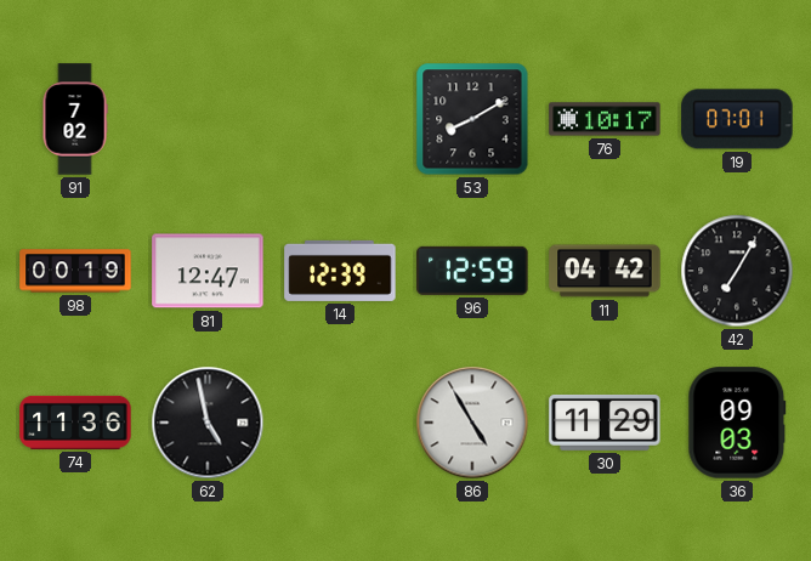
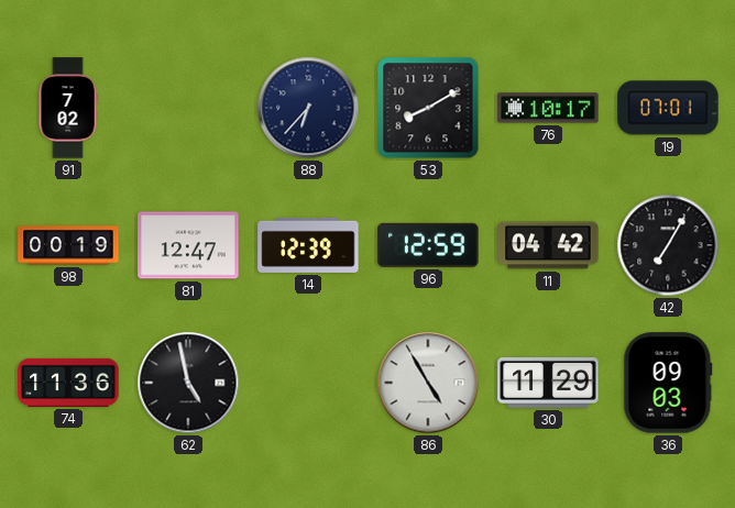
88: none -> 6:37
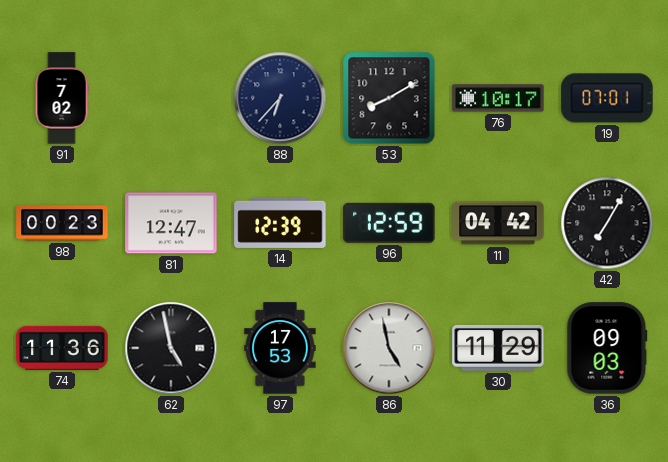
98: 00:19 -> 00:23
97: none -> 17:53
86: 4:55 -> 4:58
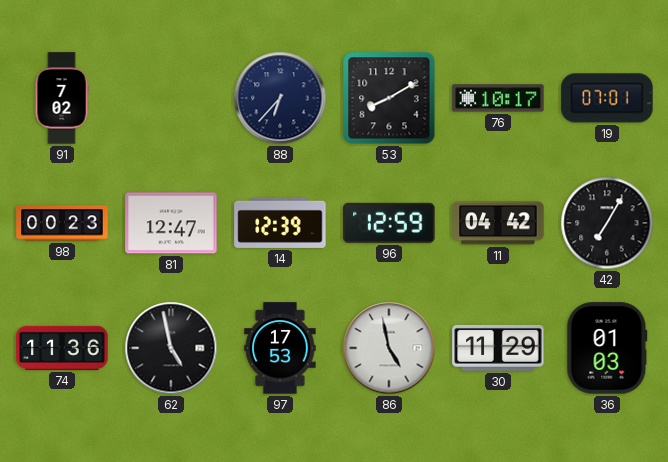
36: 09:03 -> 01:03
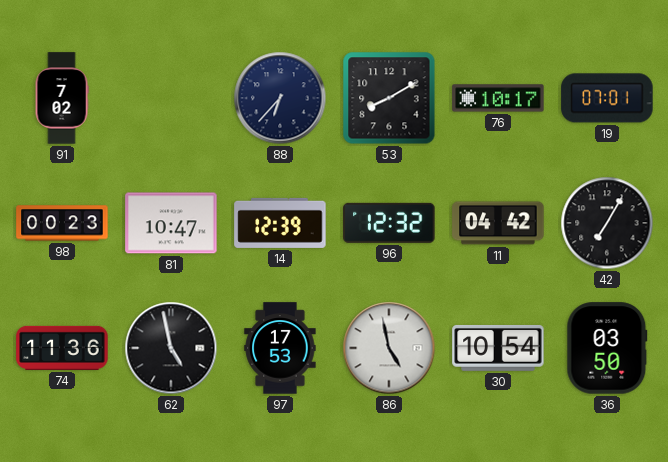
81: 12:47 -> 10:47
96: 12:59 -> 12:32
30: 11:29 -> 10:54
36: 01:03 -> 03:50
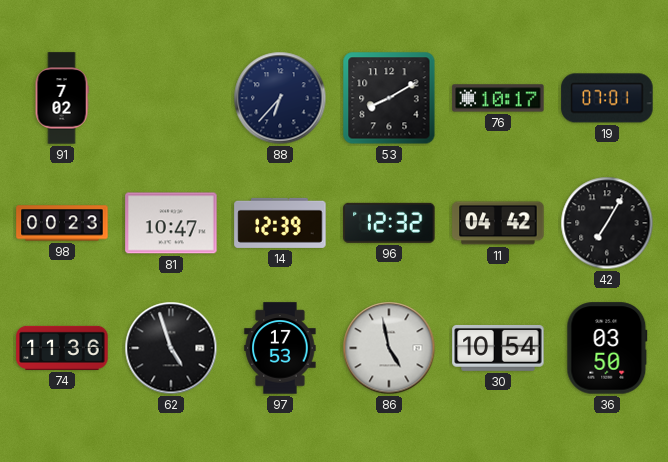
62: 4:58 -> 4:57
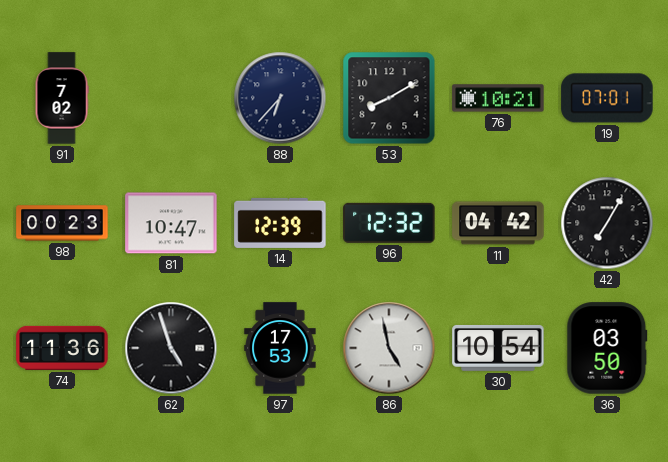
76: 10:17 -> 10:21
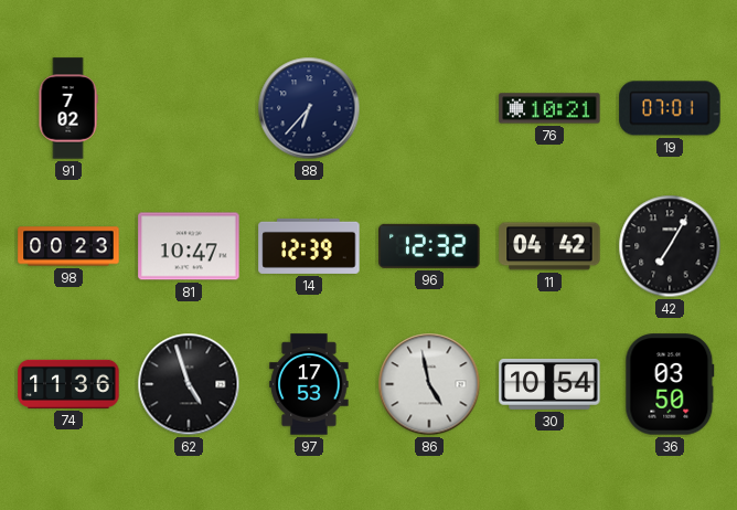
53: 8:10 -> none
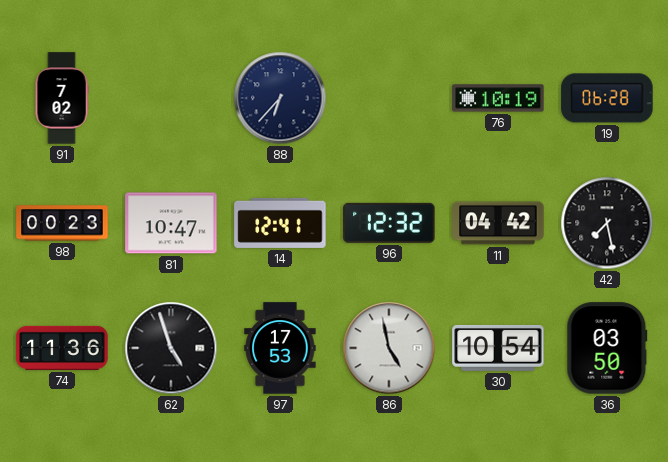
76: 10:21 -> 10:19
19: 07:01 -> 06:28
14: 12:39 -> 12:41
42: 7:05 -> 7:28
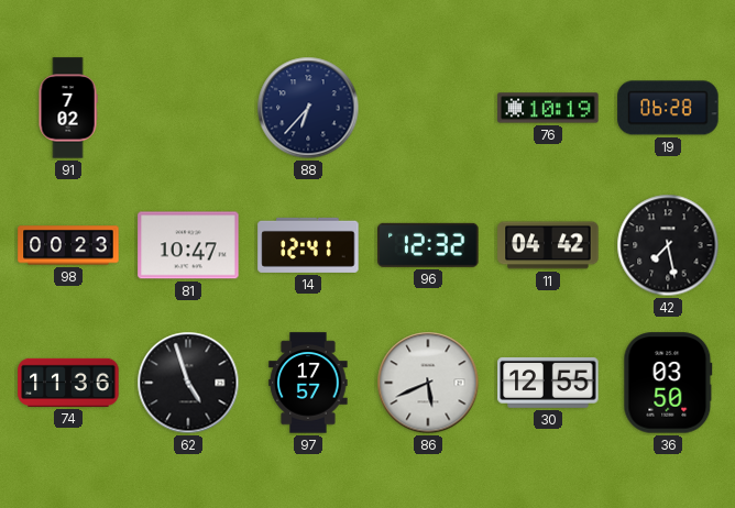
97: 17:53 -> 17:57
86: 4:58 -> 5:41
30: 10:54 -> 12:55
